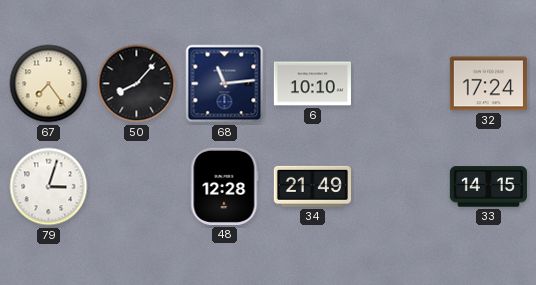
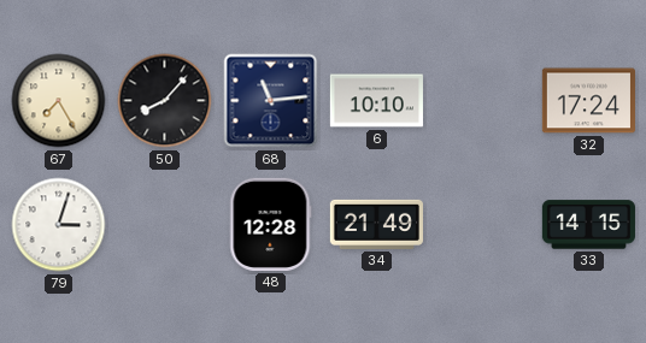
67: 7:24 -> 7:25
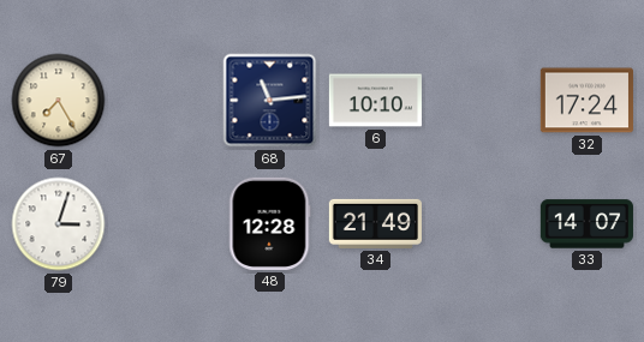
50: 8:07 -> none
33: 14:15 -> 14:07
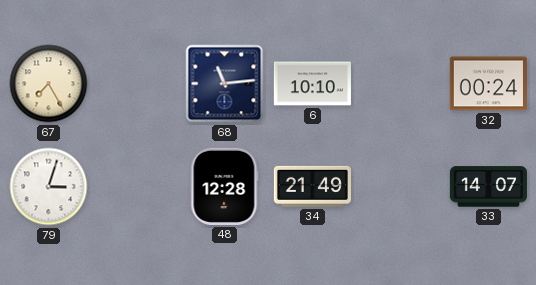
32: 17:24 -> 00:24
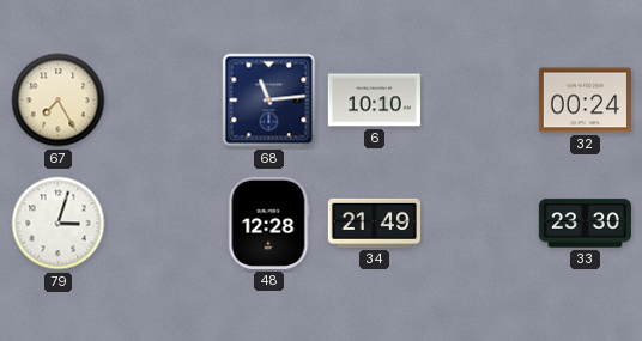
33: 14:07 -> 23:30
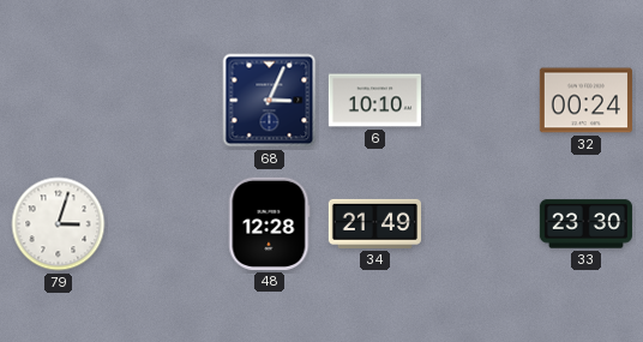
67: 7:25 -> none
68: 11:14 -> 3:04
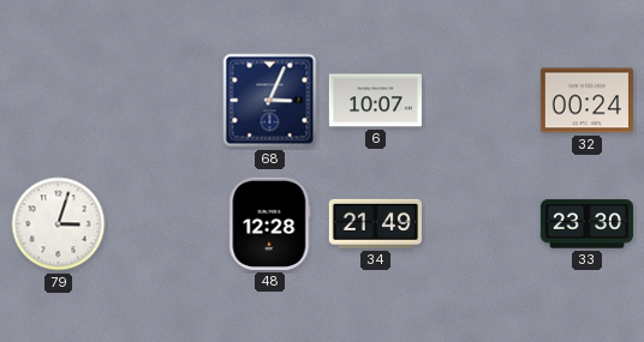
6: 10:10 -> 10:07
